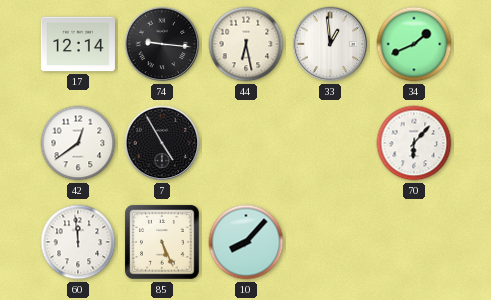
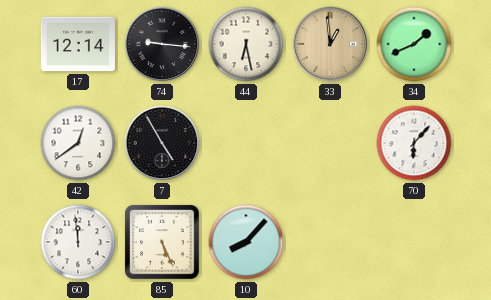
33 dial: white -> champagne
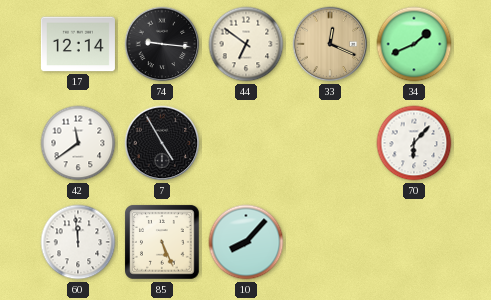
44: 6:28 -> 6:51
33: 12:59 -> 12:19
42: 12:39 -> 11:39
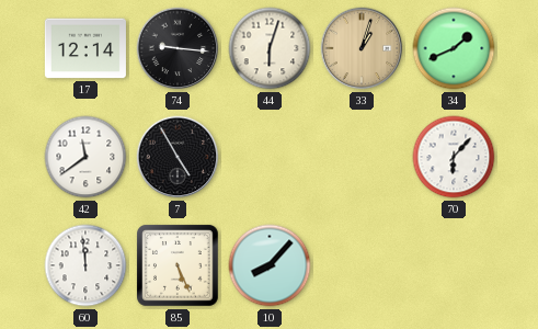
44: 6:51 -> 6:03
33: 12:19 -> 1:03
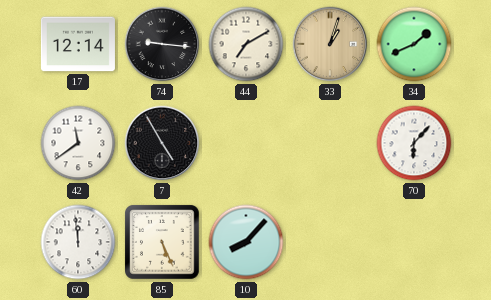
44: 6:03 -> 7:10
